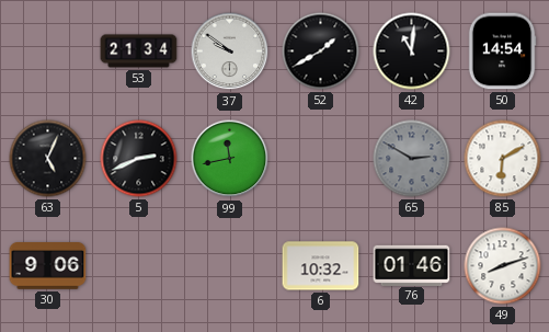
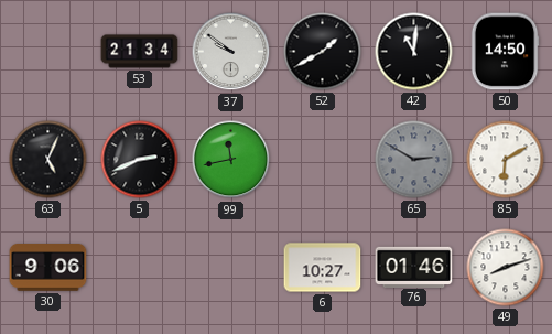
50: 14:54 -> 14:50
6: 10:32 -> 10:27
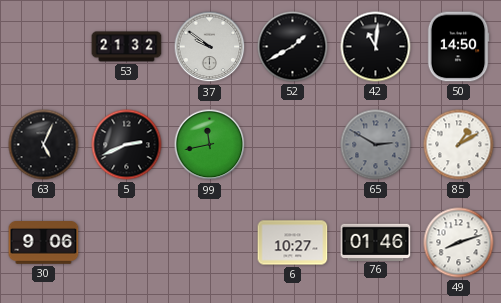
53: 21:34 -> 21:32
85: 6:10 -> 1:10
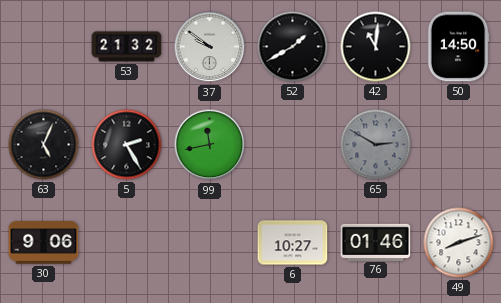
5: 2:41 -> 2:25
85: 1:10 -> none
